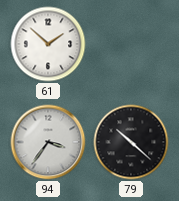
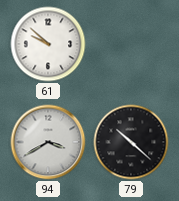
61: 1:52 -> 9:52
94: 3:36 -> 3:40
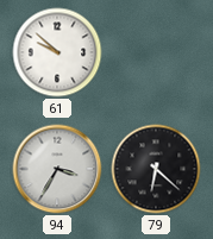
94: 3:40 -> 3:35
79: 10:22 -> 6:22
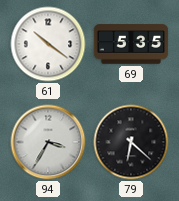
61: 9:52 -> 10:21
69: none -> 5:35
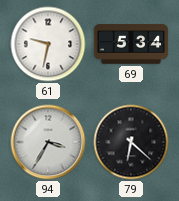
61: 10:21 -> 9:32
69: 5:35 -> 5:34
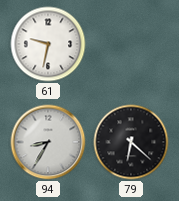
69: 5:34 -> none
94: 3:35 -> 8:35
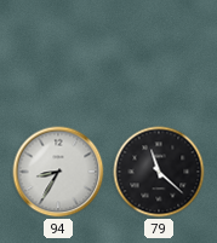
61: 9:32 -> none
79: 6:22 -> 11:22
